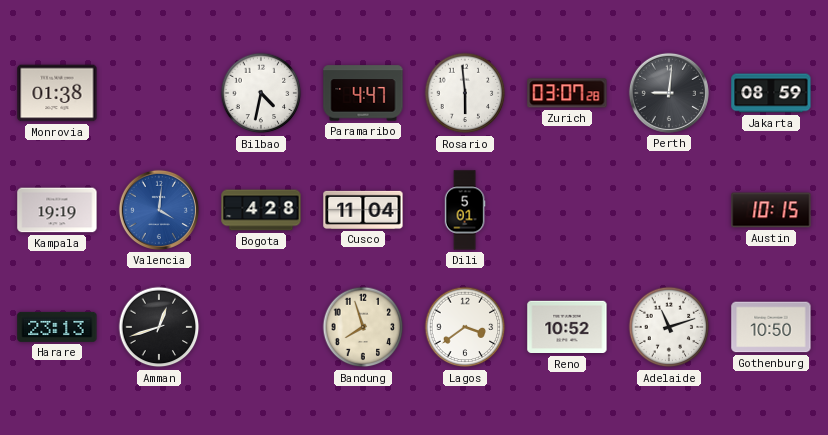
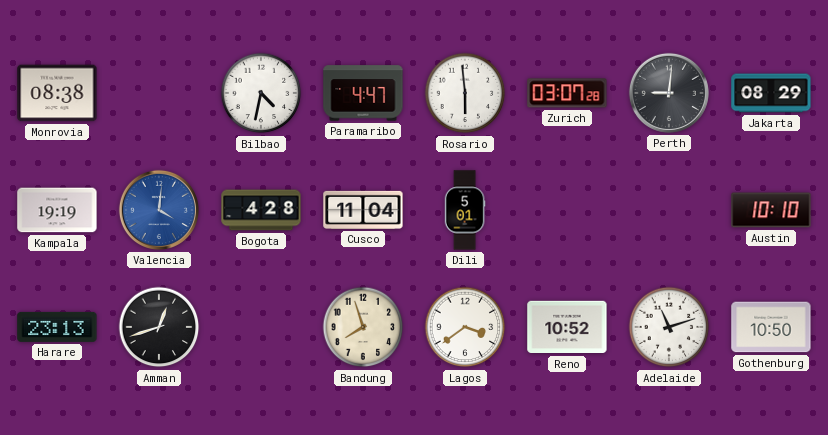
Monrovia: 01:38 -> 08:38
Jakarta: 08:59 -> 08:29
Austin: 10:15 -> 10:10
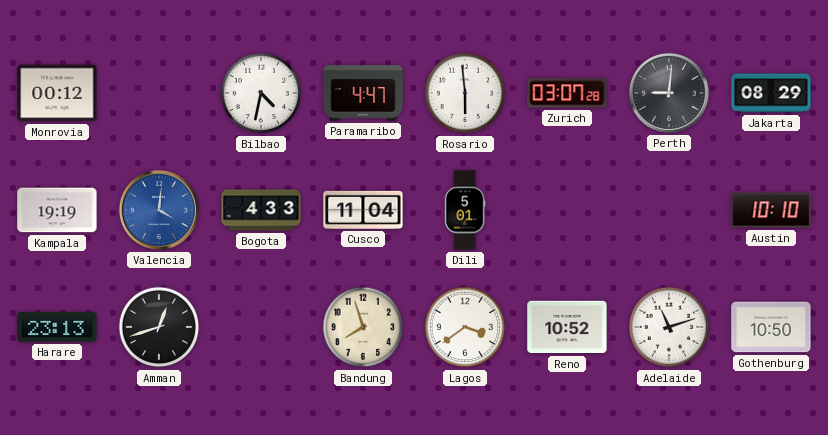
Monrovia: 08:38 -> 00:12
Bogota: 4:28 -> 4:33
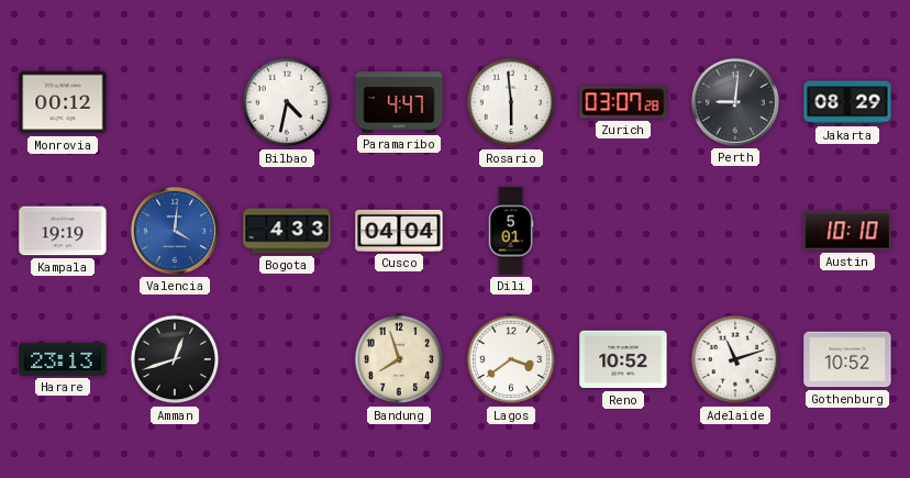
Cusco: 11:04 -> 04:04
Gothenburg: 10:50 -> 10:52
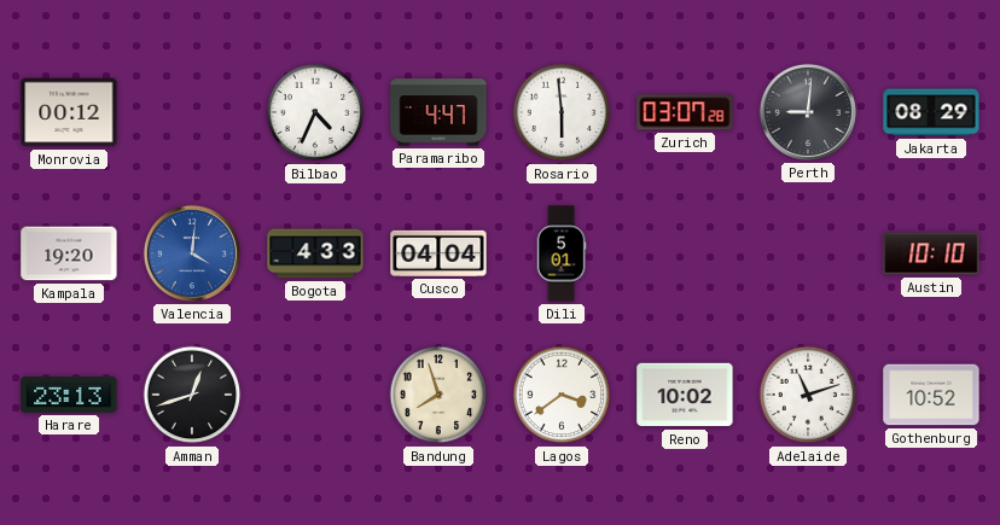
Bilbao: 4:32 -> 4:34
Kampala: 19:19 -> 19:20
Reno: 10:52 -> 10:02
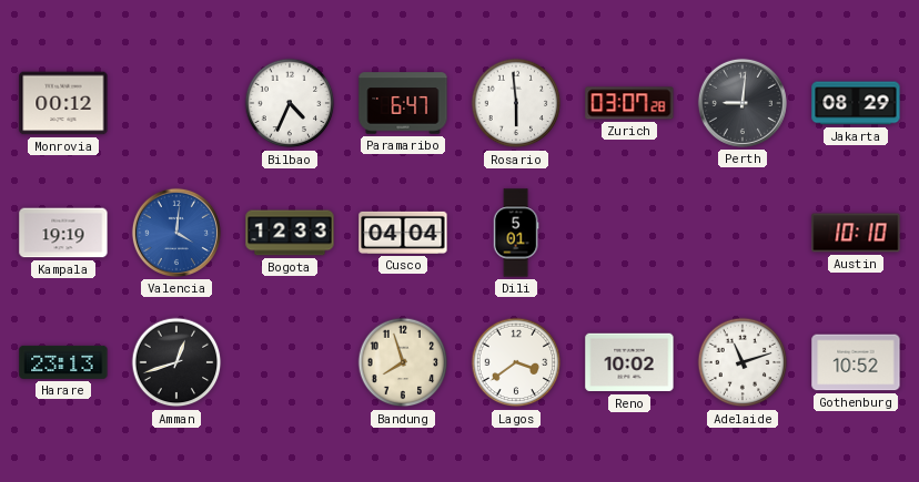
Paramaribo: 4:47 -> 6:47
Kampala: 19:20 -> 19:19
Bogota: 4:33 -> 12:33
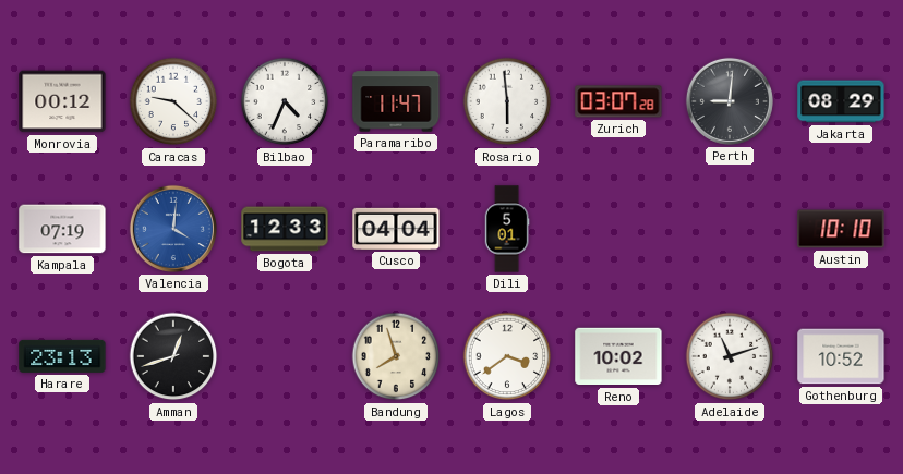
Caracas: none -> 9:22
Paramaribo: 6:47 -> 11:47
Kampala: 19:19 -> 07:19
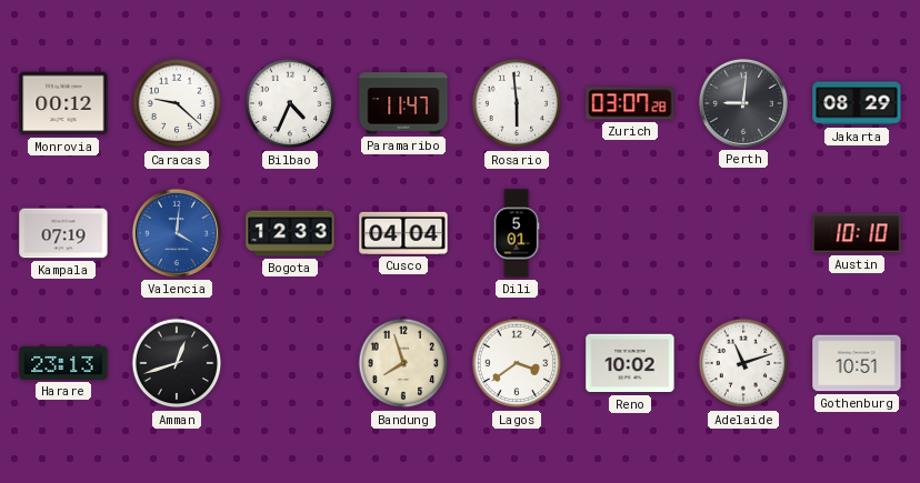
Gothenburg: 10:52 -> 10:51
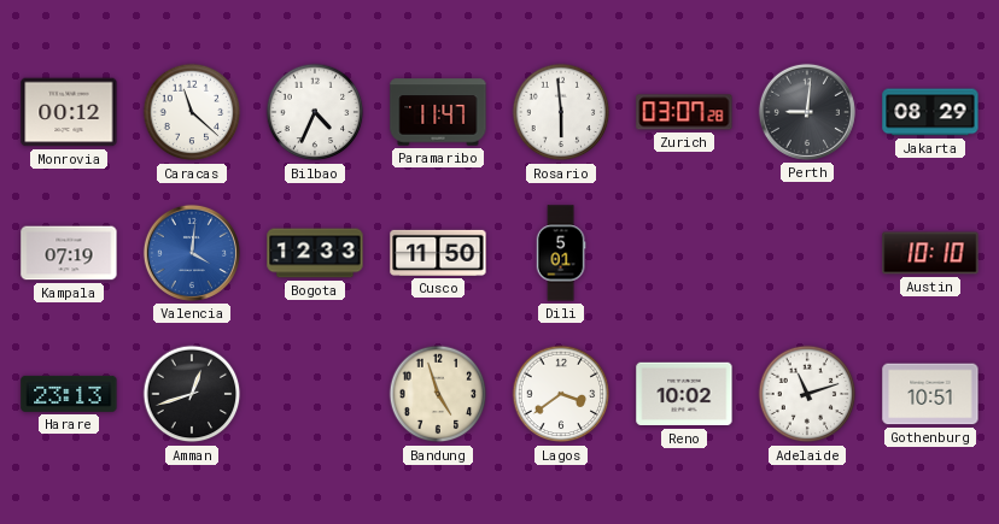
Caracas: 9:22 -> 11:22
Cusco: 04:04 -> 11:50
Bandung: 7:57 -> 4:57
